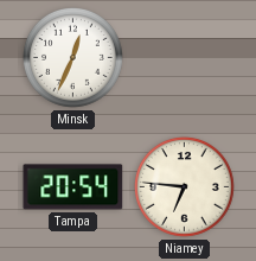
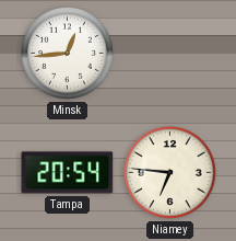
Minsk: 12:34 -> 12:44
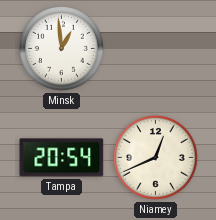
Minsk: 12:44 -> 12:59
Niamey: 6:46 -> 12:41
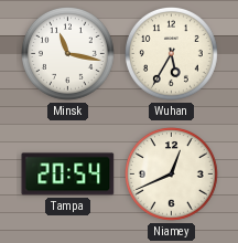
Minsk: 12:59 -> 11:17
Wuhan: none -> 5:35
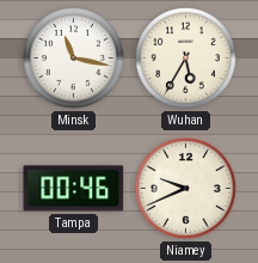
Tampa: 20:54 -> 00:46
Niamey: 12:41 -> 9:41
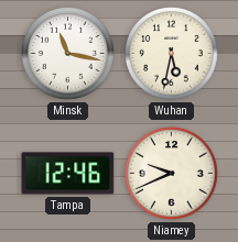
Wuhan: 5:35 -> 5:32
Tampa: 00:46 -> 12:46
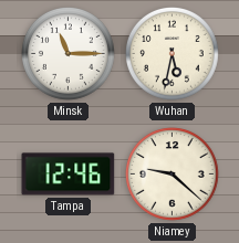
Minsk: 11:17 -> 11:15
Niamey: 9:41 -> 9:22
